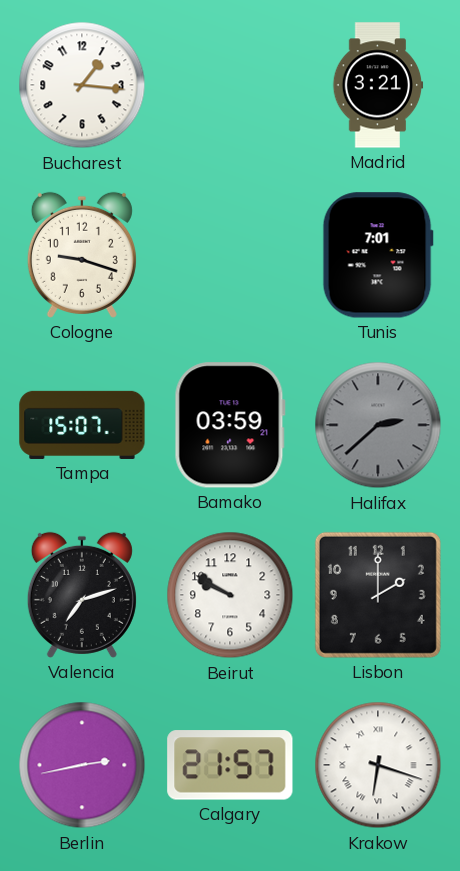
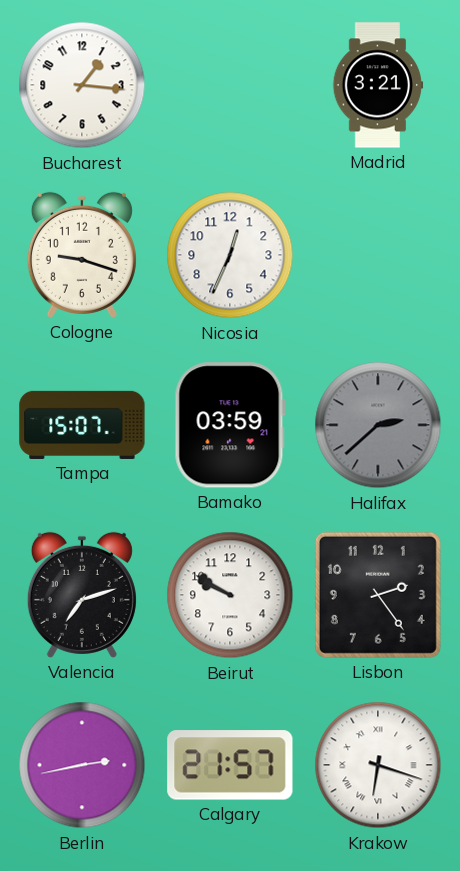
Nicosia: none -> 12:34
Tunis: 7:01 -> none
Lisbon: 2:00 -> 2:24
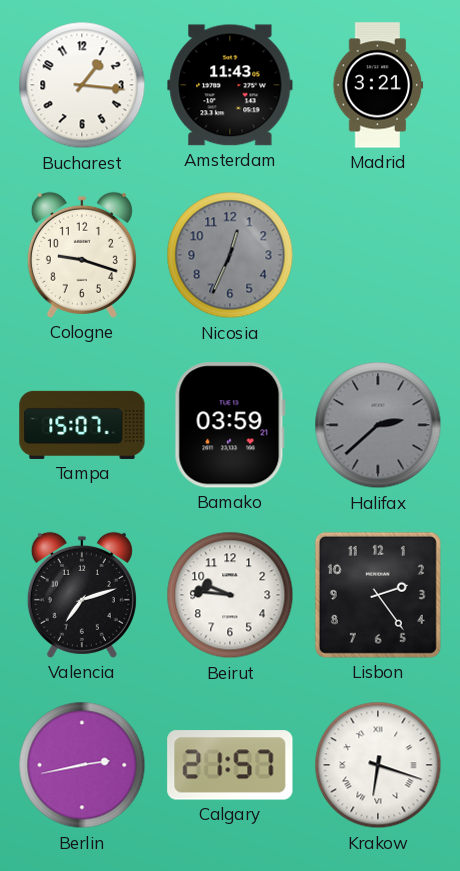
Amsterdam: none -> 11:43
Nicosia dial: white -> grey
Beirut: 9:50 -> 9:46
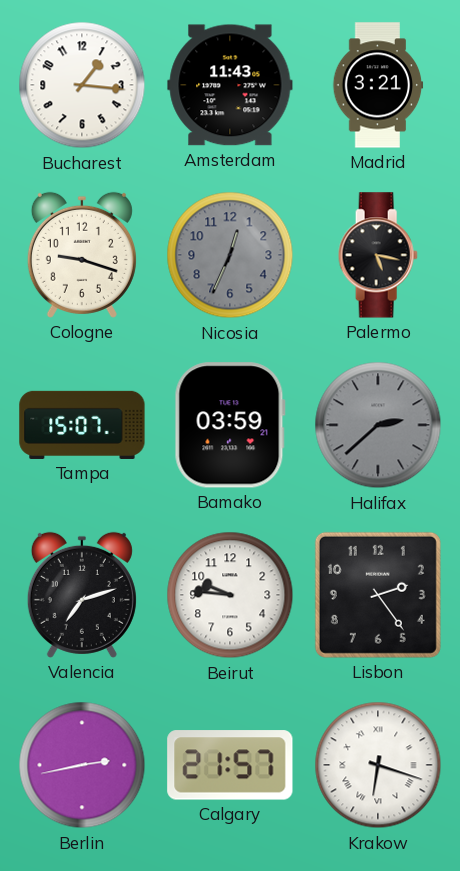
Palermo: none -> 5:17
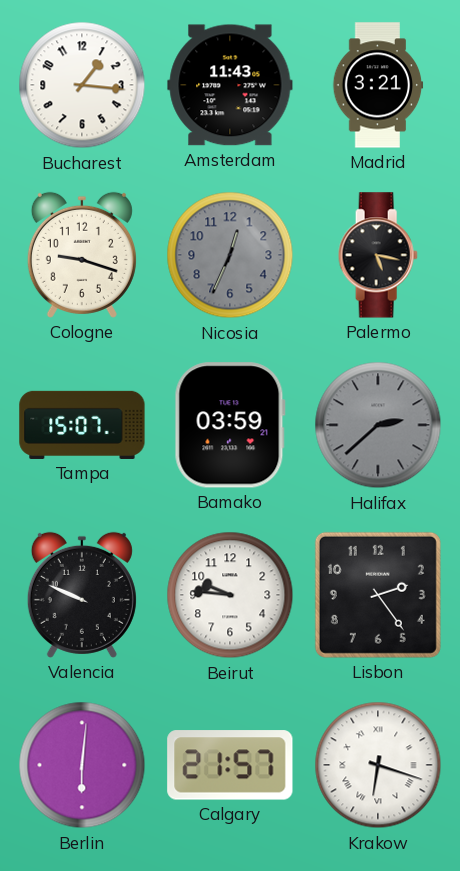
Valencia: 7:12 -> 9:49
Berlin: 2:43 -> 6:01
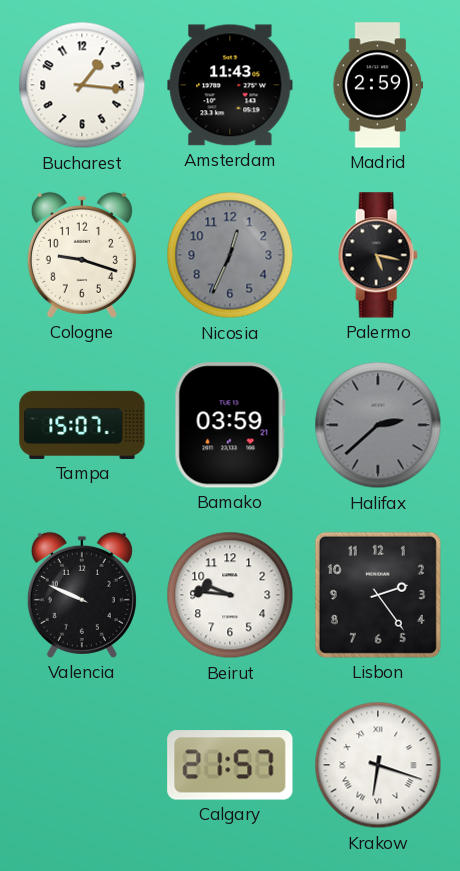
Madrid: 3:21 -> 2:59
Berlin: 6:01 -> none
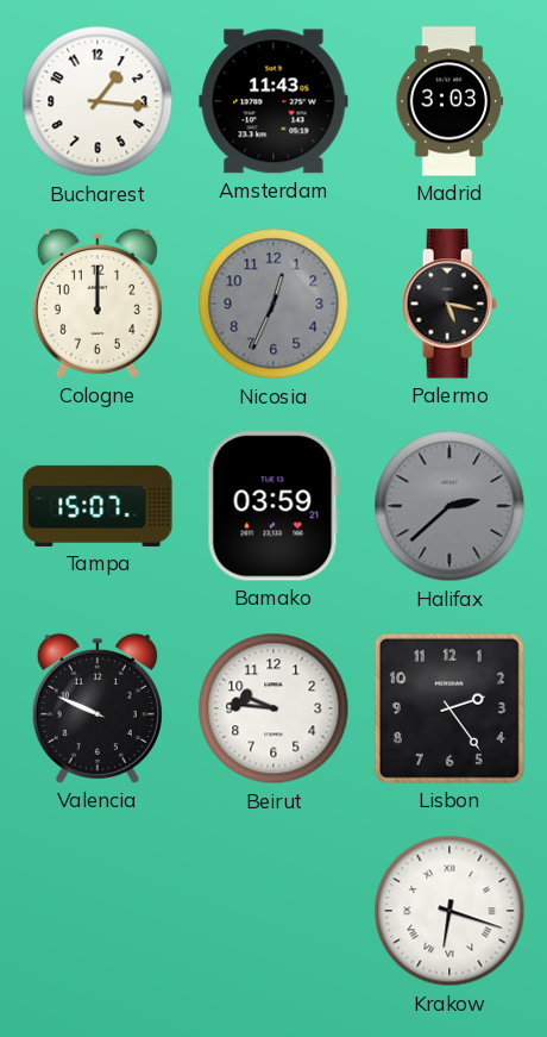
Madrid: 2:59 -> 3:03
Cologne: 9:18 -> 12:00
Calgary: 21:57 -> none
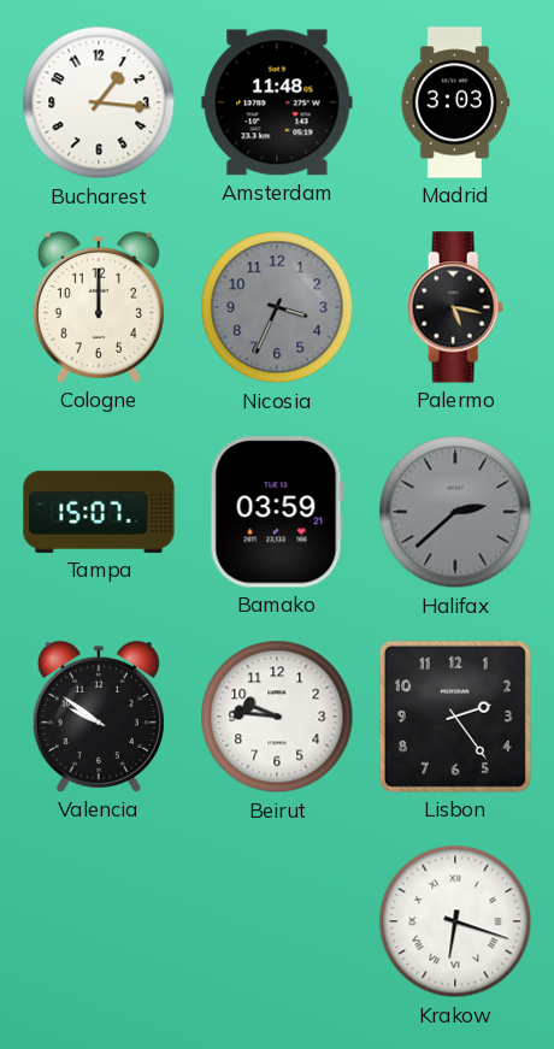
Amsterdam: 11:43 -> 11:48
Nicosia: 12:34 -> 3:34
Valencia: 9:49 -> 9:51
